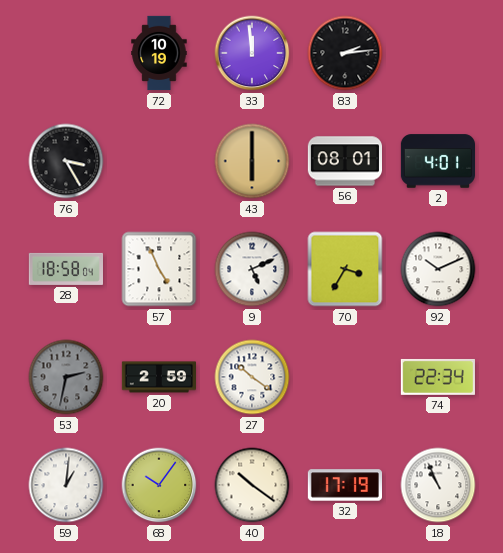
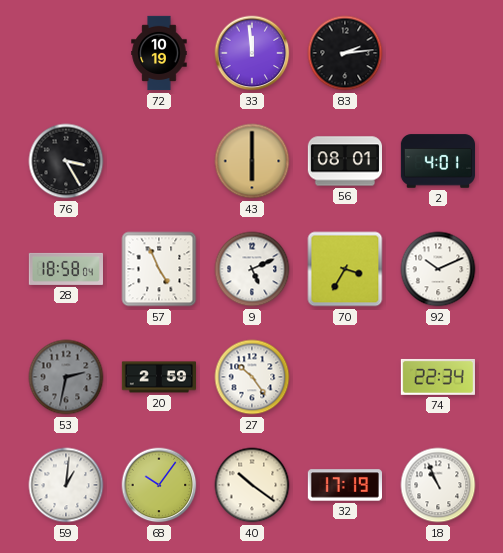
27: 10:21 -> 10:24
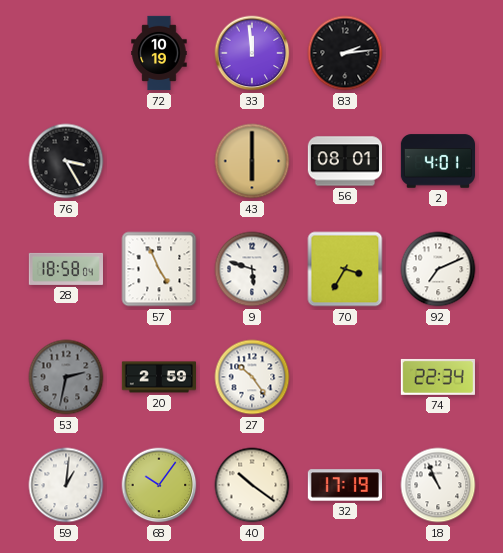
9: 5:11 -> 5:48
92: 10:11 -> 7:11
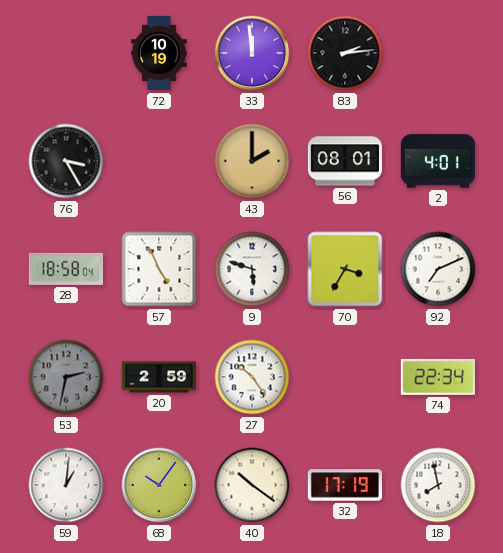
43: 6:00 -> 2:00
18: 10:56 -> 7:58
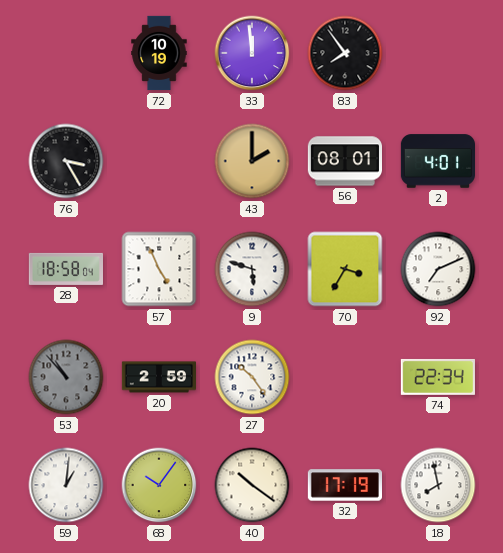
83: 2:14 -> 7:54
53: 2:32 -> 10:53
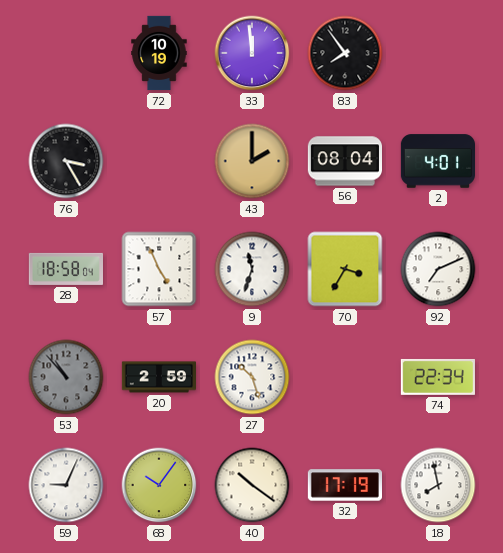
56: 08:01 -> 08:04
9: 5:48 -> 11:33
27: 10:24 -> 10:27
59: 1:01 -> 9:04
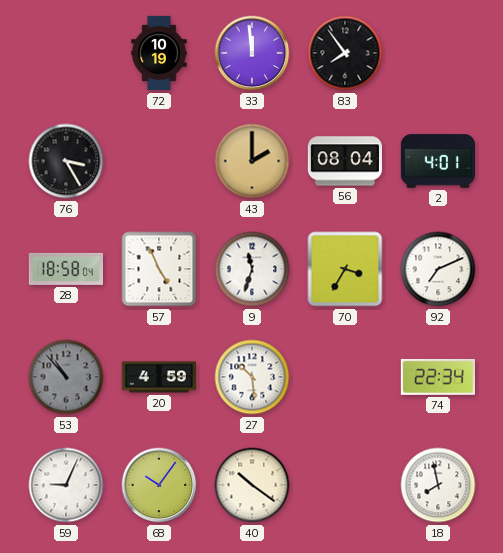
20: 2:59 -> 4:59
27: 10:27 -> 10:29
32: 17:19 -> none
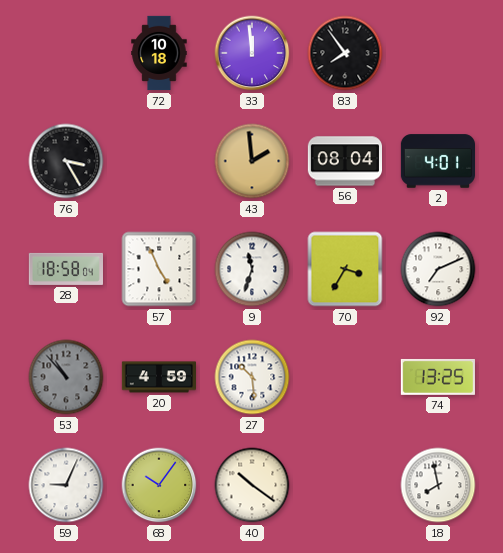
72: 10:19 -> 10:18
43: 2:00 -> 1:59
74: 22:34 -> 13:25
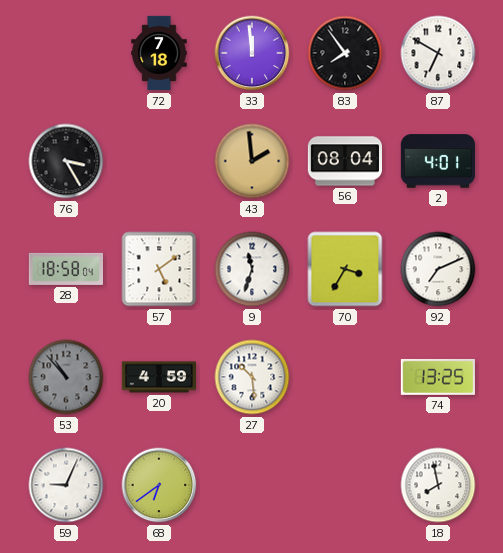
72: 10:18 -> 7:18
87: none -> 6:50
57: 4:56 -> 5:09
68: 10:06 -> 6:39
40: 10:21 -> none
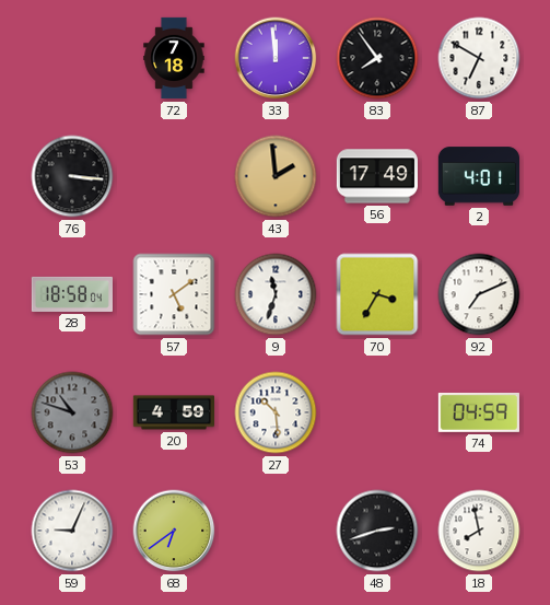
76: 3:25 -> 3:16
56: 08:04 -> 17:49
53: 10:53 -> 10:48
74: 13:25 -> 04:59
48: none -> 2:42
